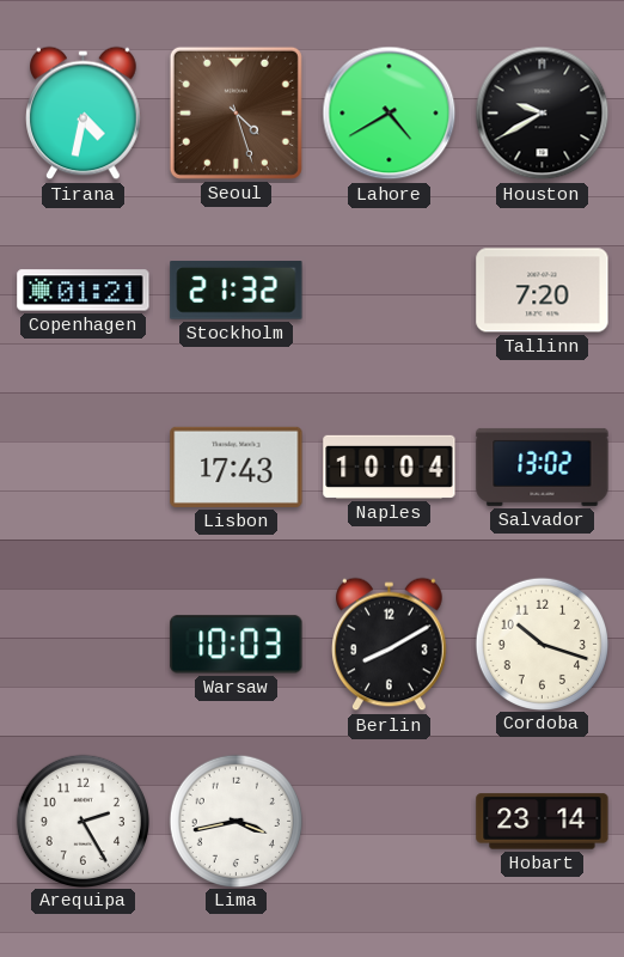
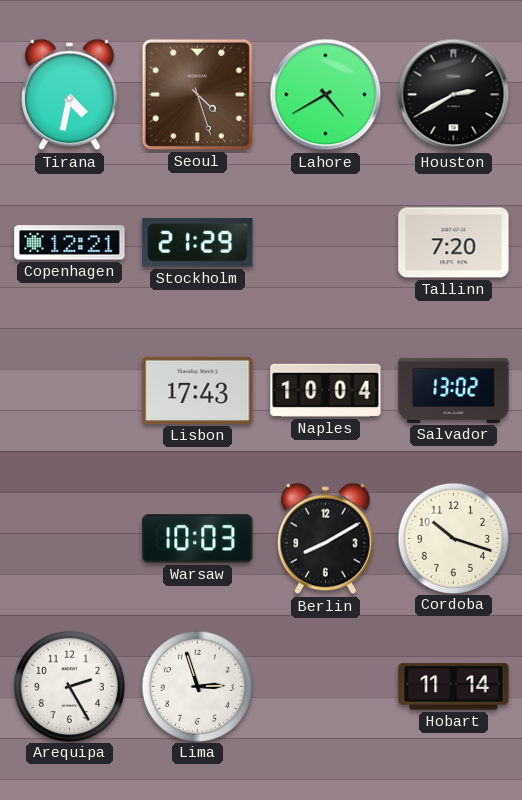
Houston: 9:40 -> 2:40
Copenhagen: 01:21 -> 12:21
Stockholm: 21:32 -> 21:29
Lima: 3:43 -> 2:57
Hobart: 23:14 -> 11:14
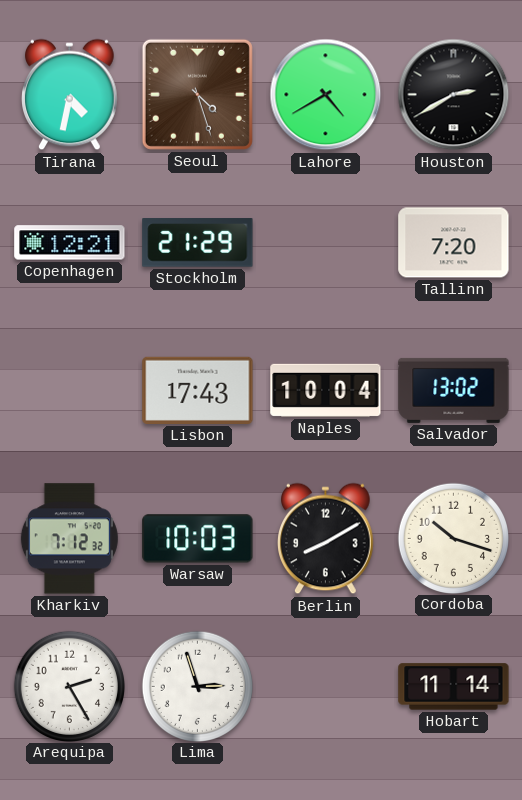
Kharkiv: none -> 7:12
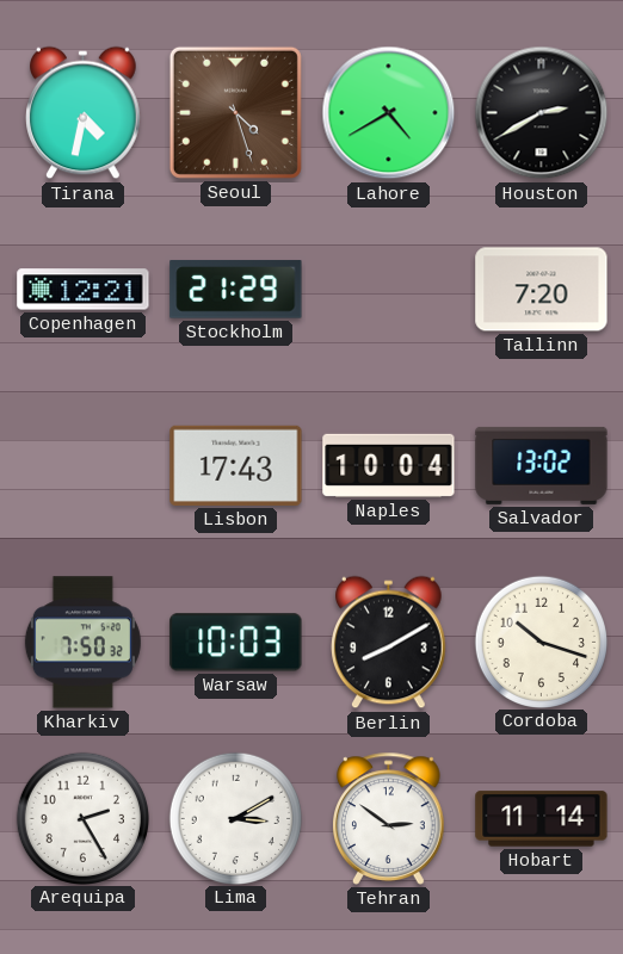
Kharkiv: 7:12 -> 7:50
Lima: 2:57 -> 3:10
Tehran: none -> 2:51
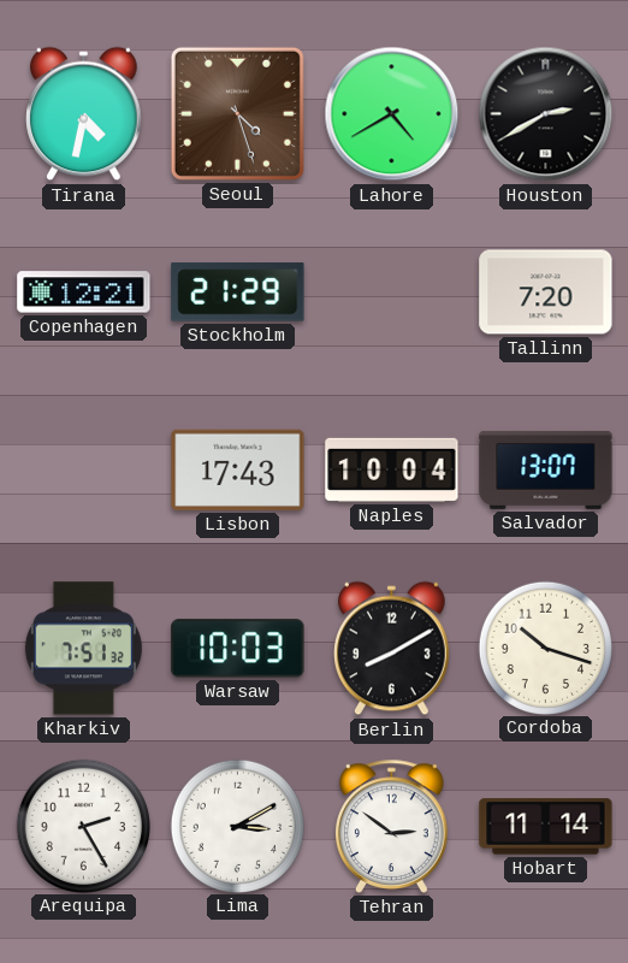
Salvador: 13:02 -> 13:07
Kharkiv: 7:50 -> 7:51
